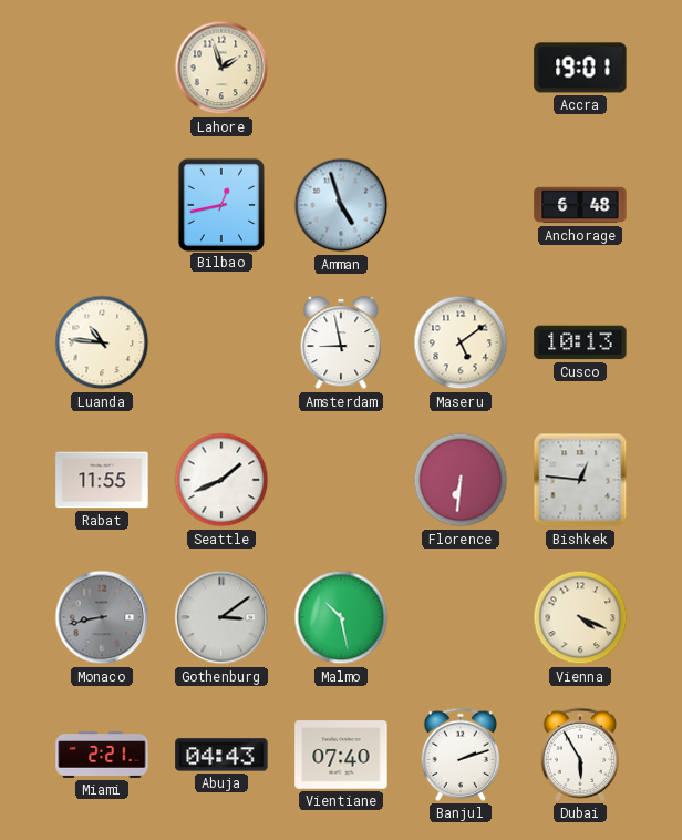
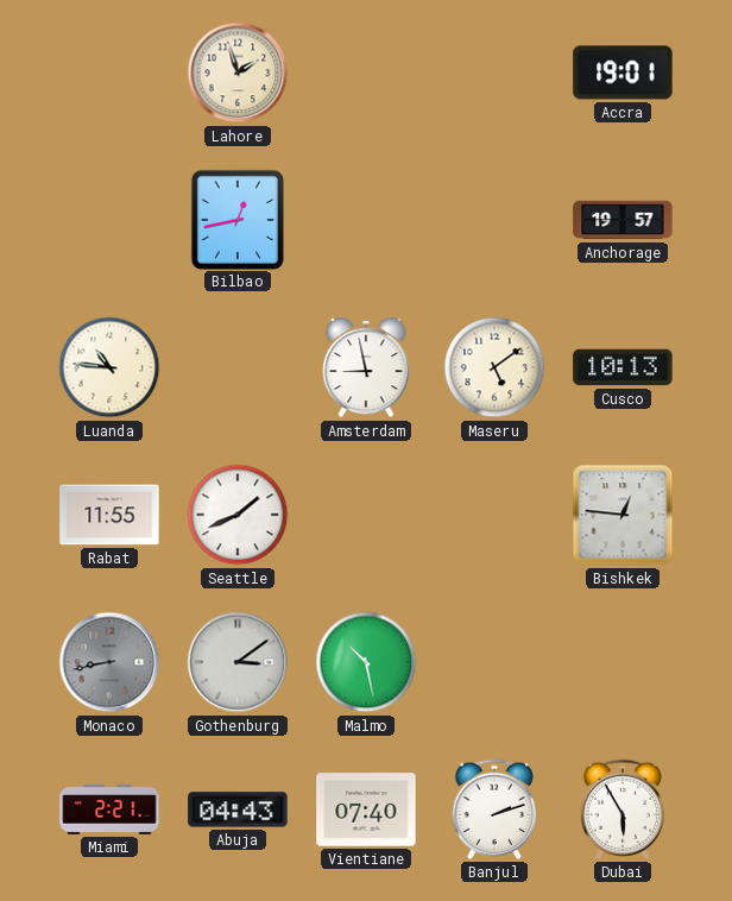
Amman: 4:57 -> none
Anchorage: 6:48 -> 19:57
Florence: 6:31 -> none
Vienna: 4:19 -> none
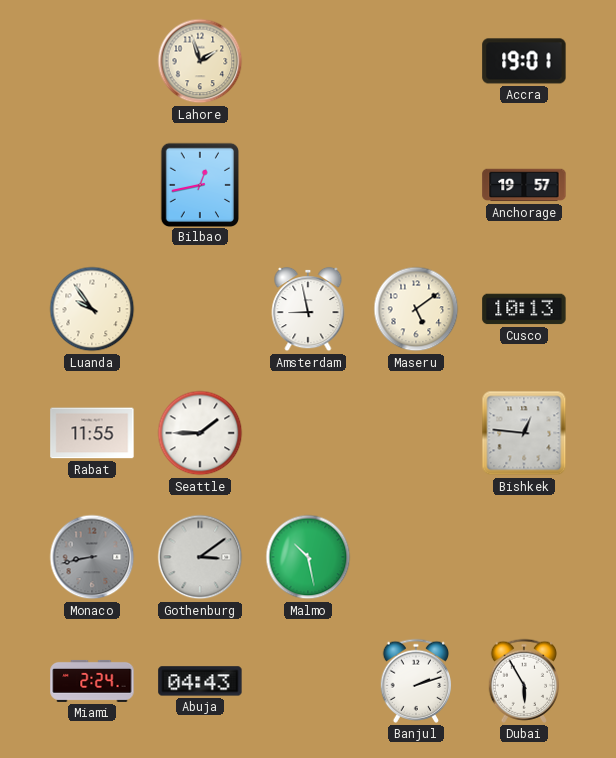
Luanda: 10:46 -> 9:54
Seattle: 1:41 -> 1:45
Miami: 2:21 -> 2:24
Vientiane: 07:40 -> none
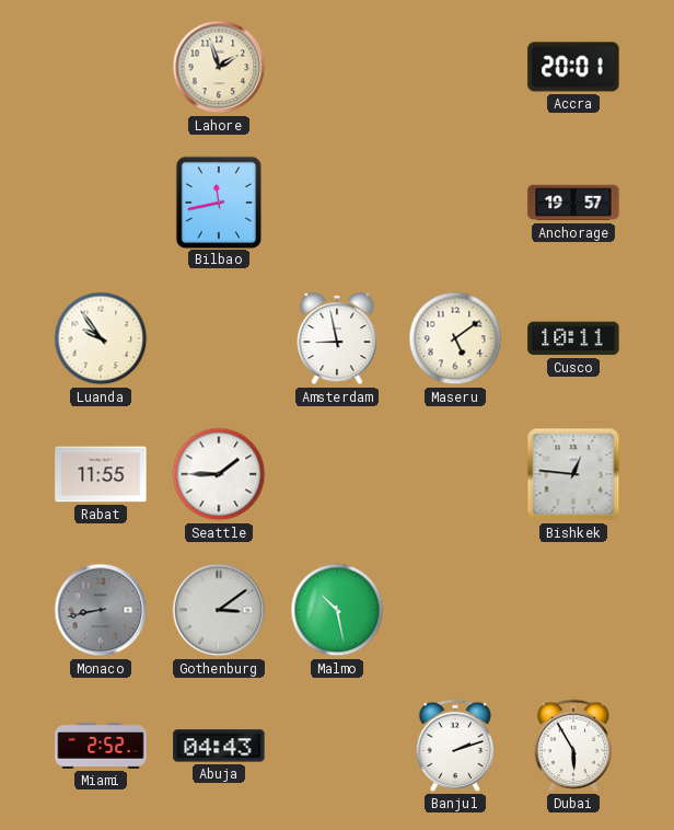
Accra: 19:01 -> 20:01
Bilbao: 12:43 -> 11:43
Cusco: 10:13 -> 10:11
Miami: 2:24 -> 2:52
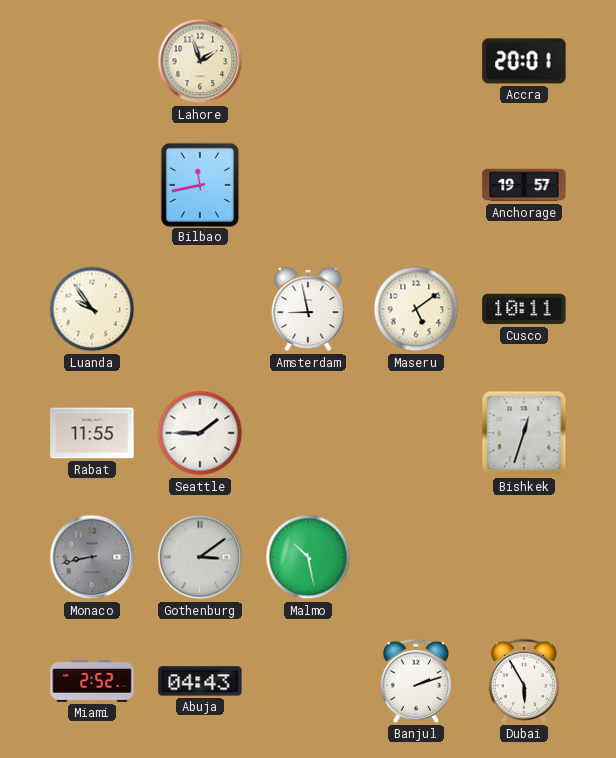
Bishkek: 12:46 -> 12:33
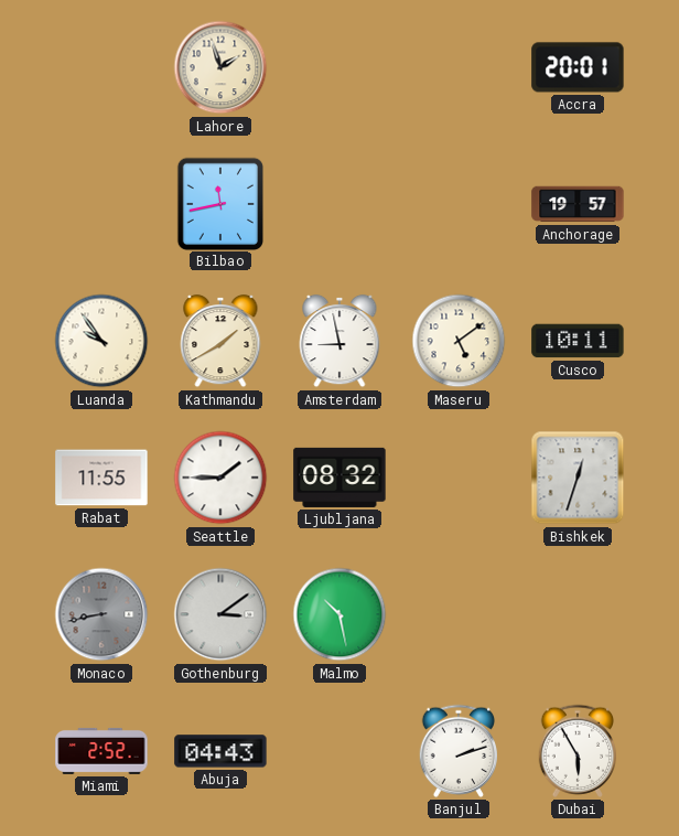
Kathmandu: none -> 1:40
Ljubljana: none -> 08:32
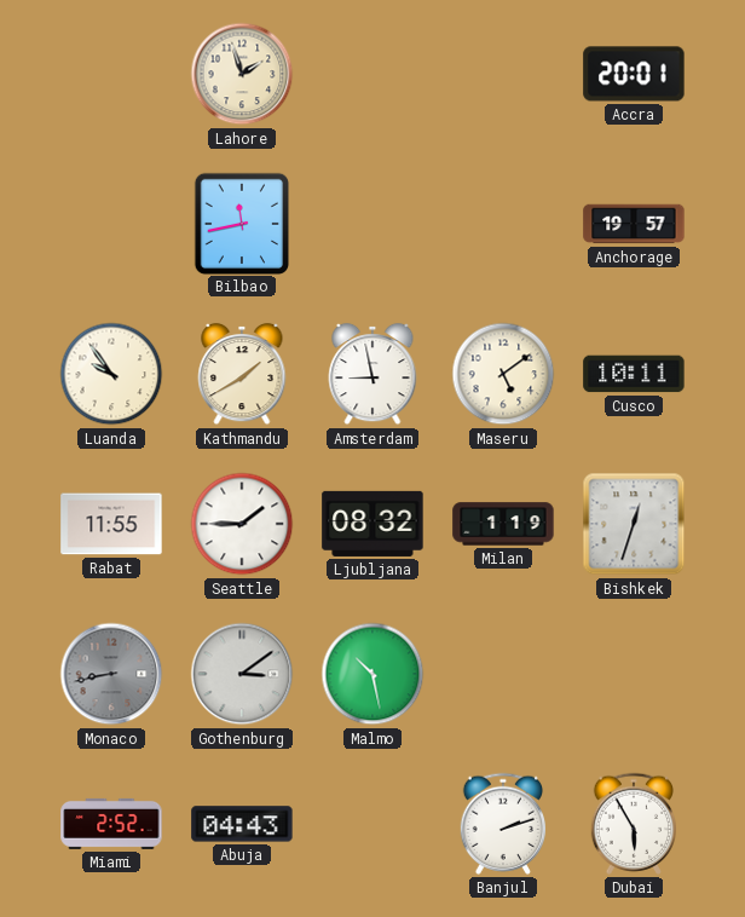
Milan: none -> 1:19
